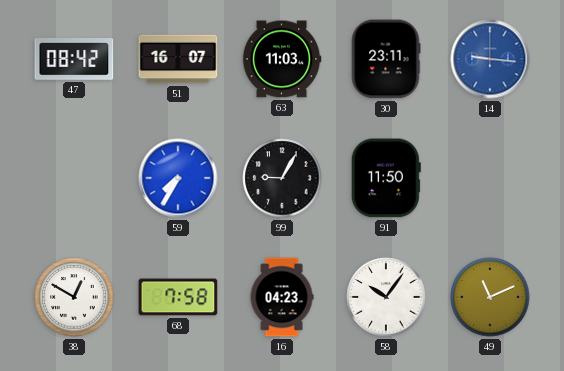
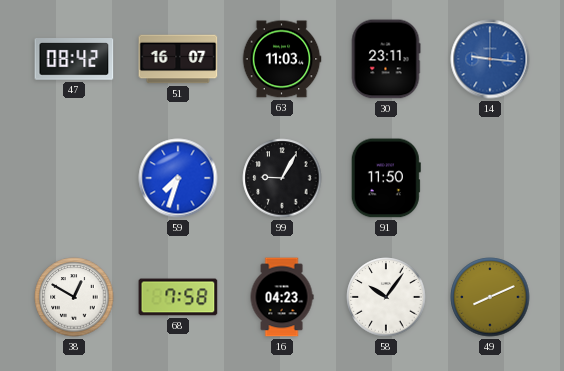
59: 7:35 -> 7:33
49: 11:11 -> 8:11
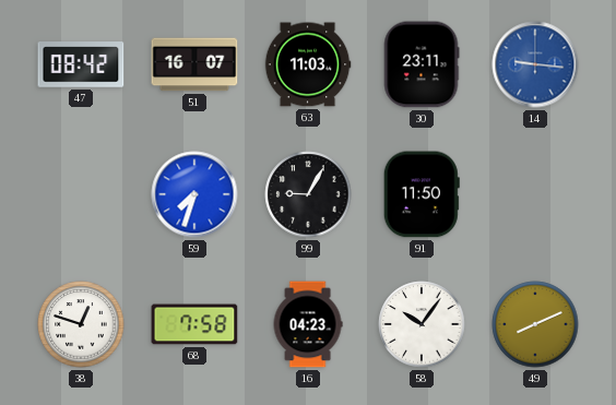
38: 12:50 -> 12:48
